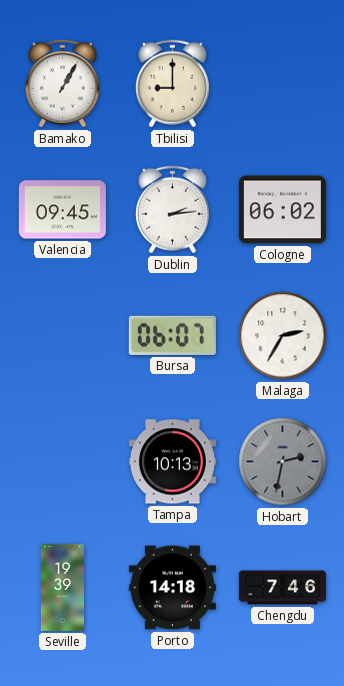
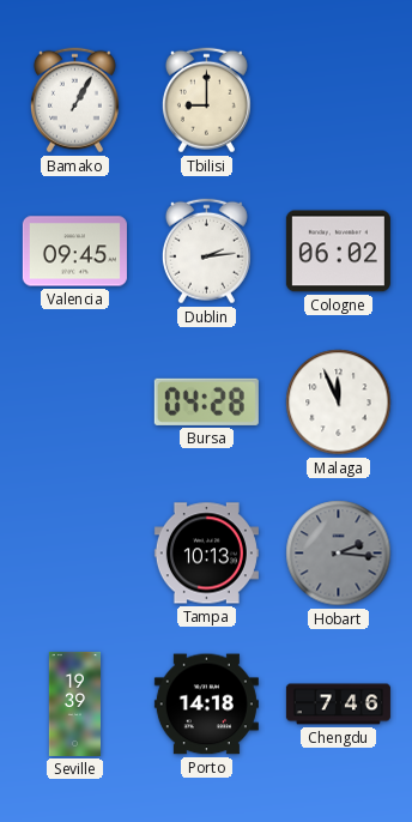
Bursa: 06:07 -> 04:28
Malaga: 2:35 -> 11:56
Hobart: 2:32 -> 2:16
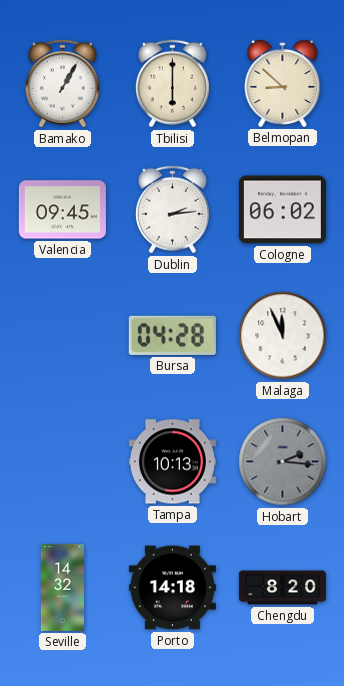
Tbilisi: 9:00 -> 6:00
Belmopan: none -> 8:52
Seville: 19:39 -> 14:32
Chengdu: 7:46 -> 8:20
